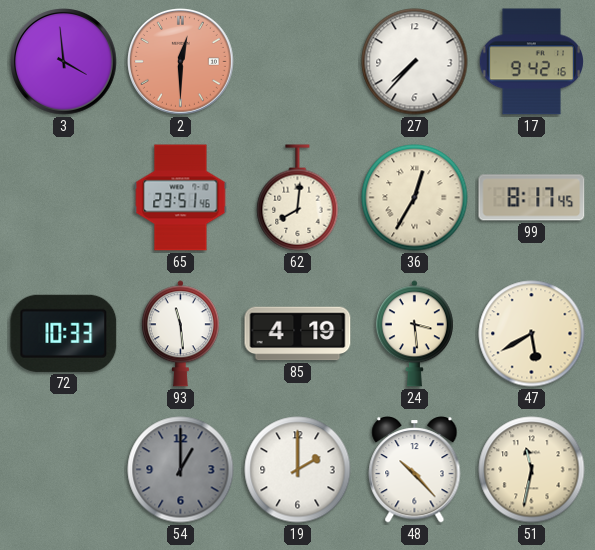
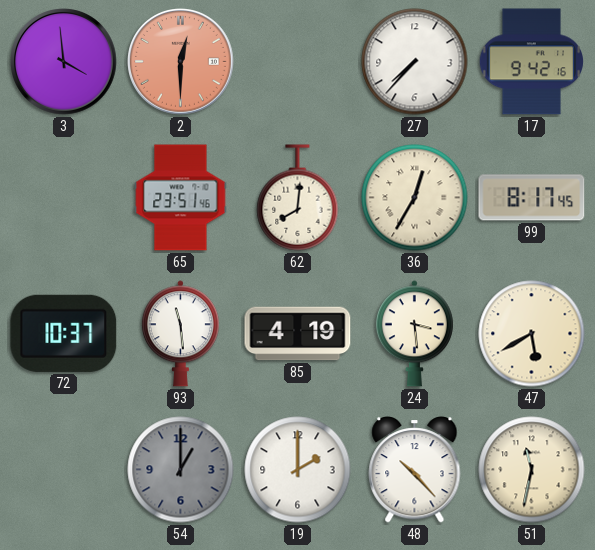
72: 10:33 -> 10:37
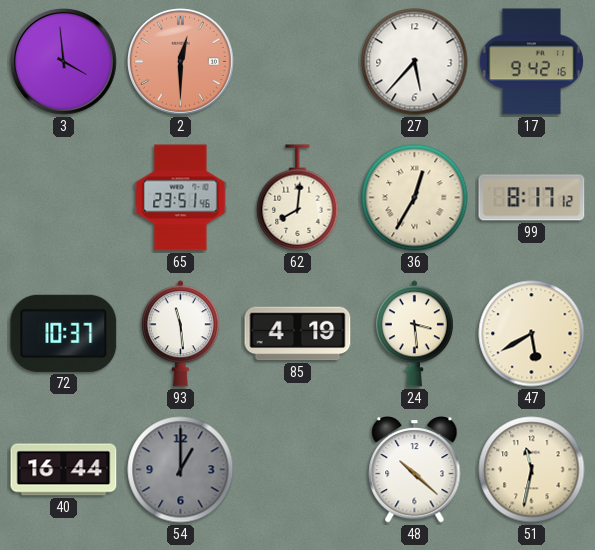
27: 7:37 -> 5:37
99: 8:17:45 -> 8:17:12
40: none -> 16:44
19: 2:00 -> none
48: 10:23 -> 10:22
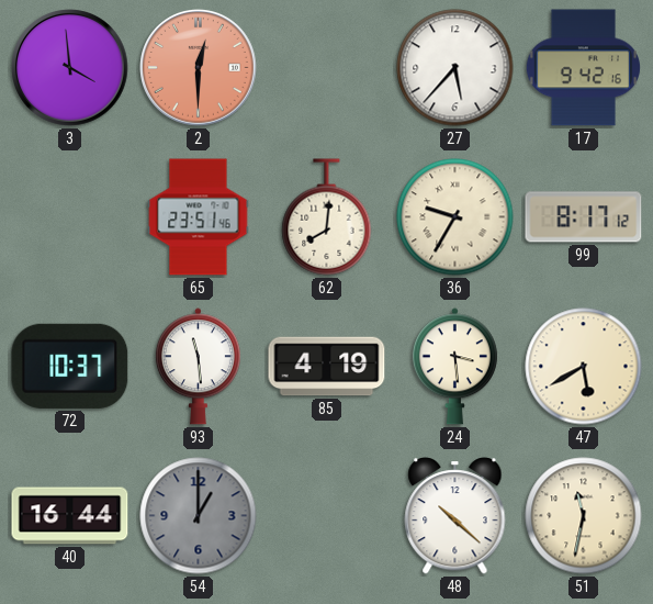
36: 12:35 -> 9:35
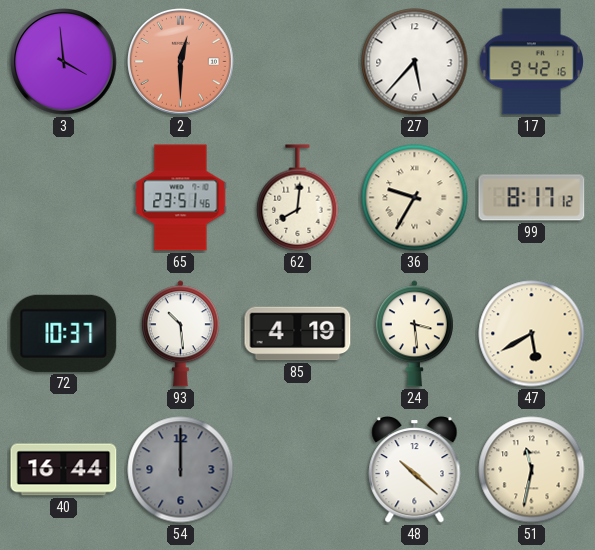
93: 11:29 -> 10:29
54: 1:00 -> 12:00
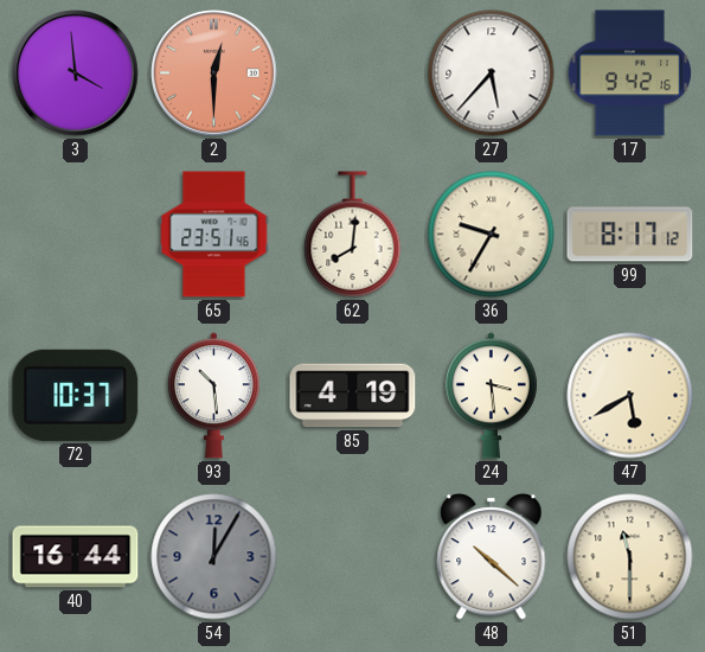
54: 12:00 -> 12:05
51: 11:32 -> 11:30
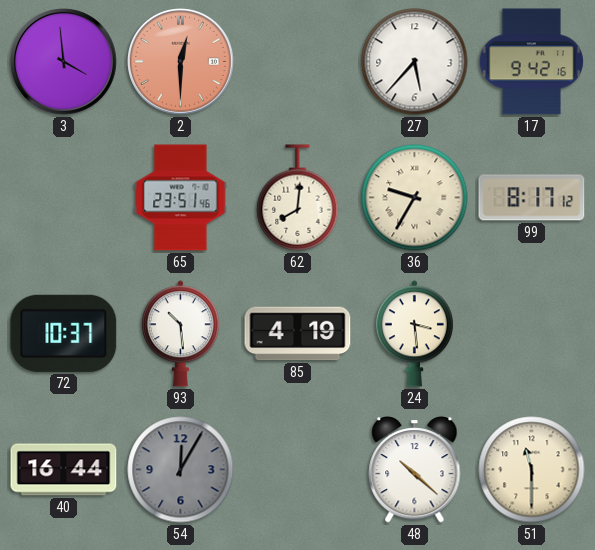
47: 5:40 -> none
